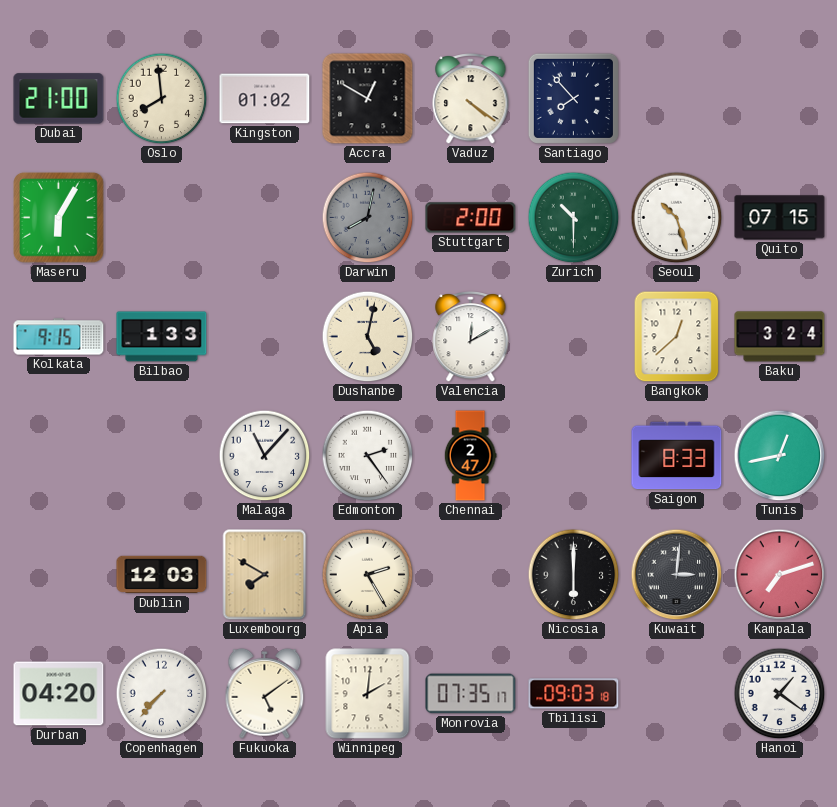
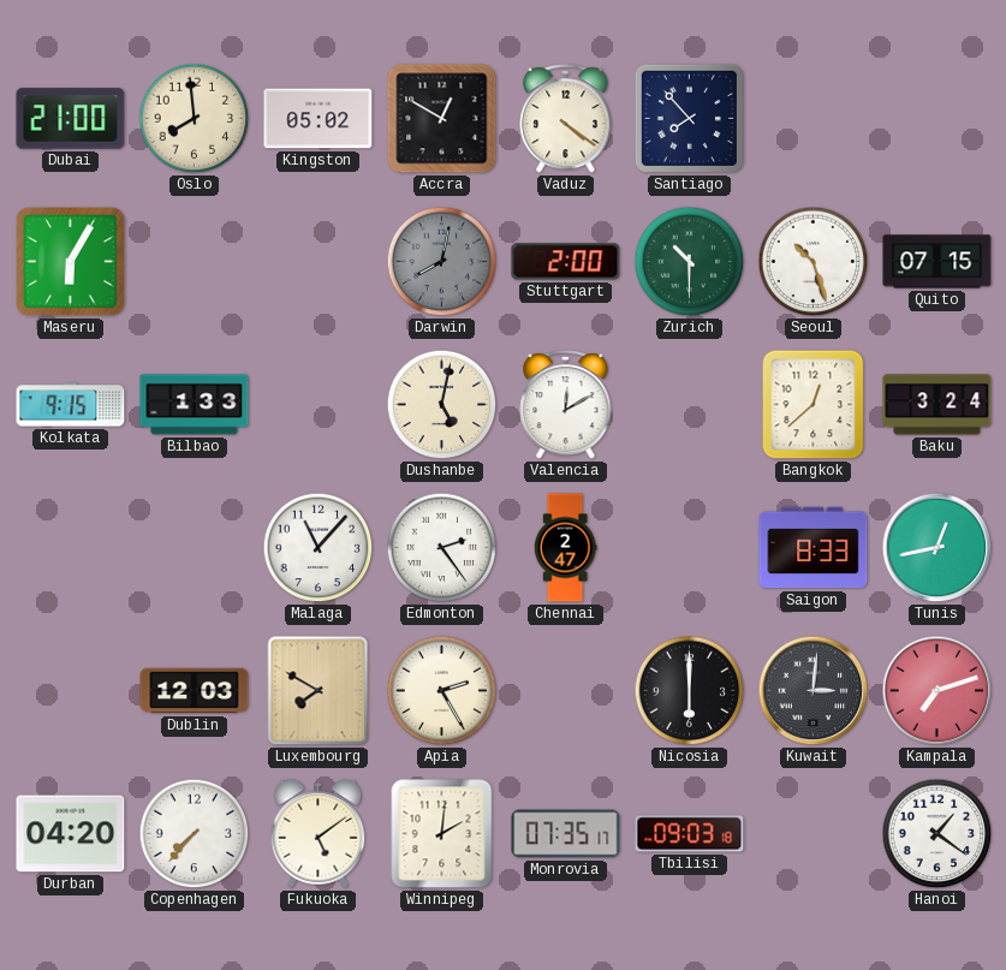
Kingston: 01:02 -> 05:02
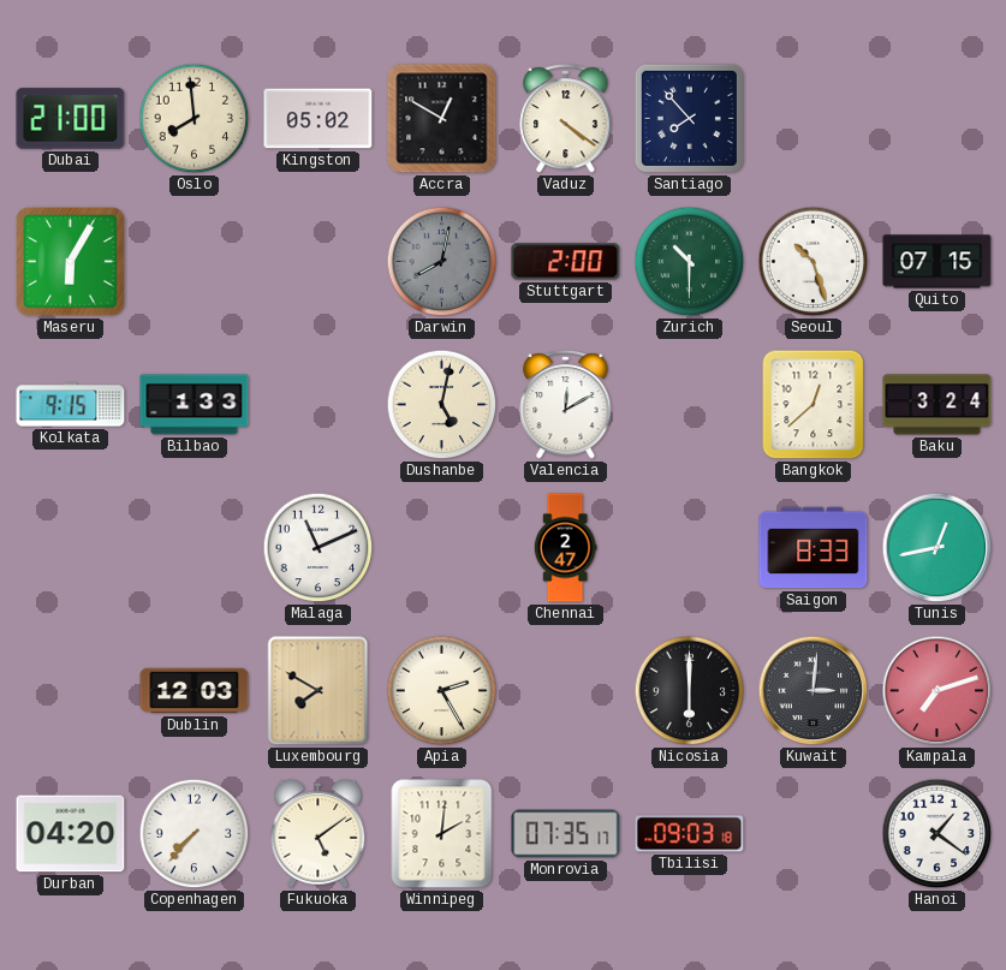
Malaga: 11:07 -> 11:11
Edmonton: 2:24 -> none
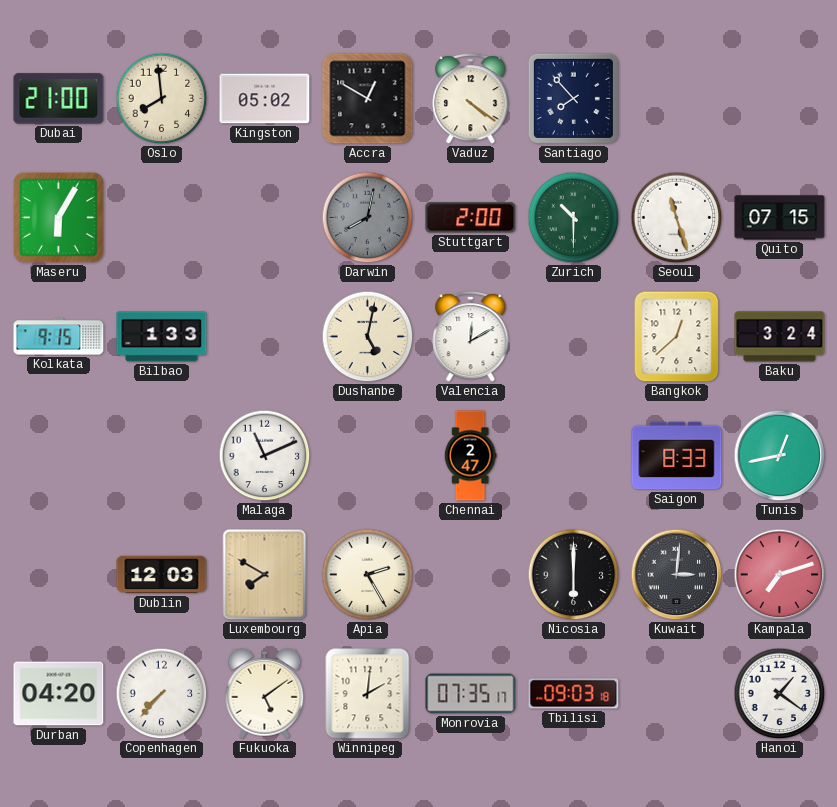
Seoul: 10:27 -> 11:27
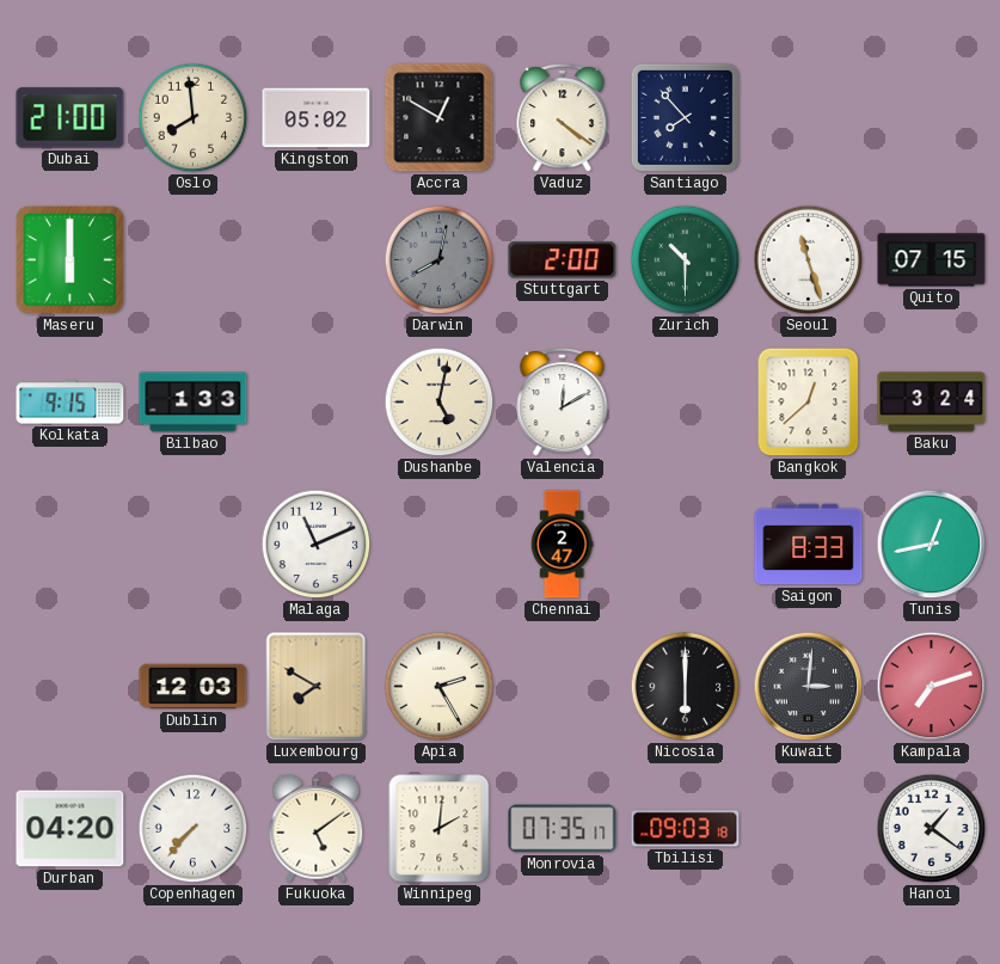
Maseru: 6:05 -> 6:00
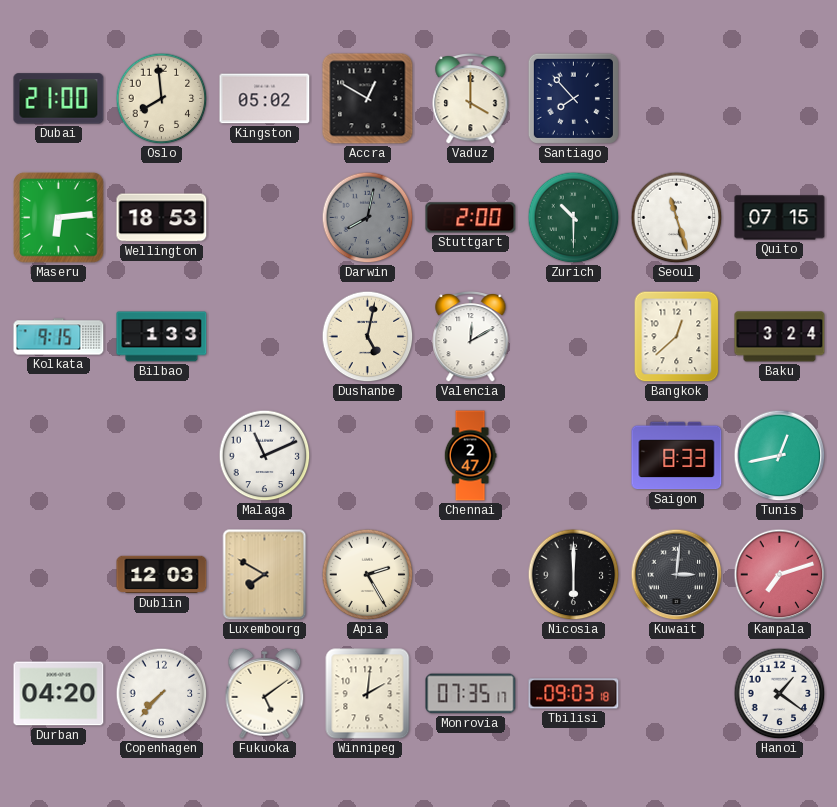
Vaduz: 4:21 -> 4:00
Maseru: 6:00 -> 6:14
Wellington: none -> 18:53
